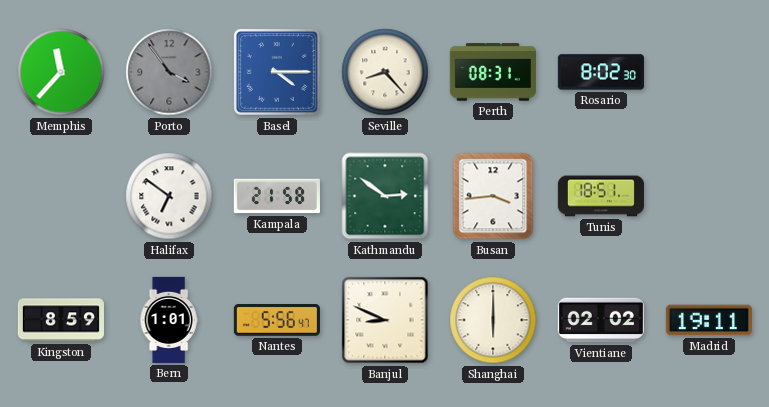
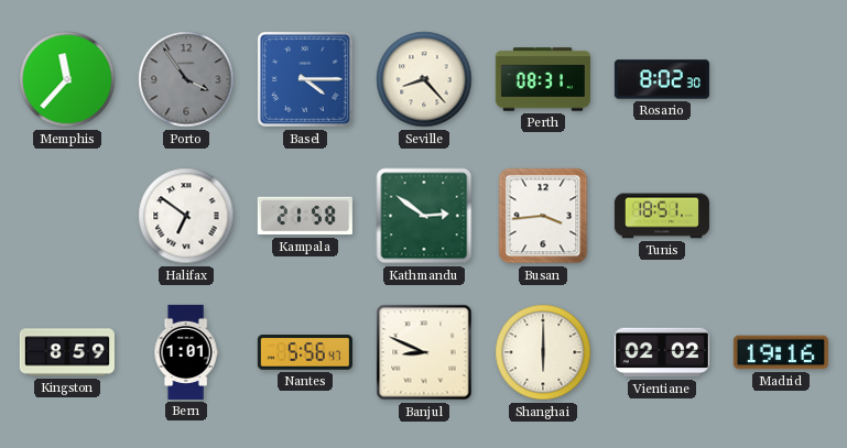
Madrid: 19:11 -> 19:16
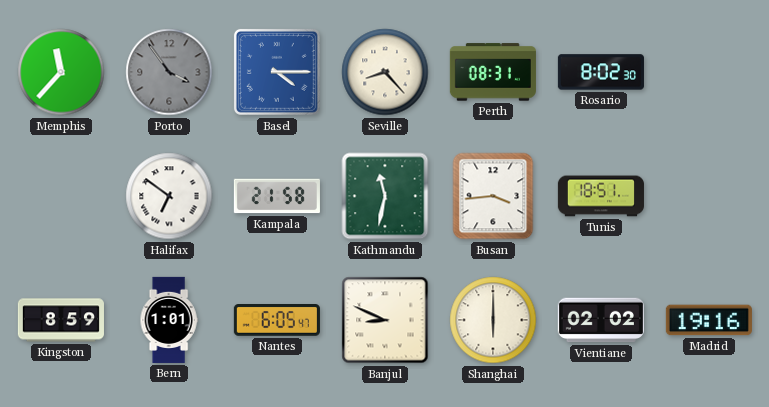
Kathmandu: 2:51 -> 11:32
Nantes: 5:56 -> 6:05
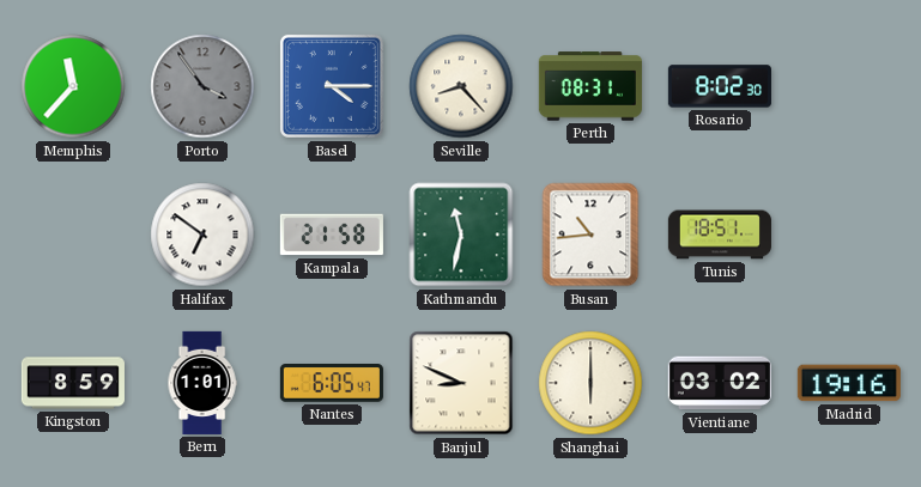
Busan: 3:44 -> 10:44
Vientiane: 02:02 -> 03:02
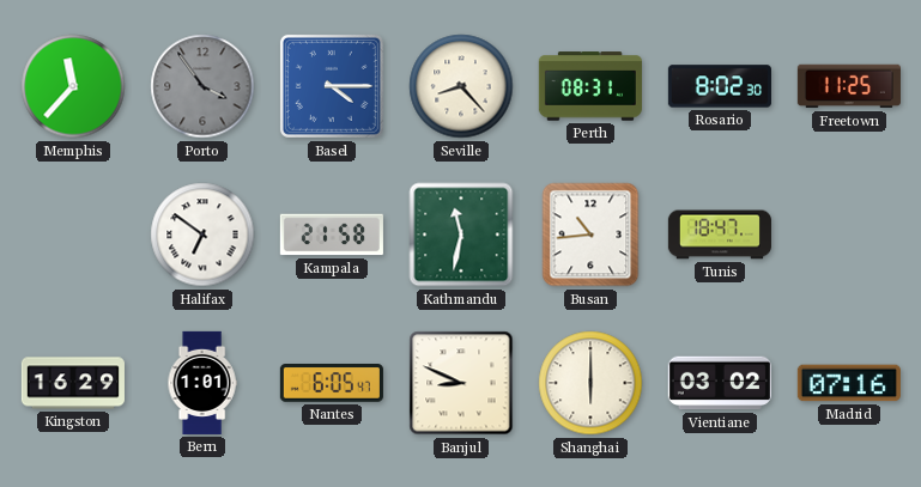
Freetown: none -> 11:25
Tunis: 18:51 -> 18:47
Kingston: 8:59 -> 16:29
Madrid: 19:16 -> 07:16
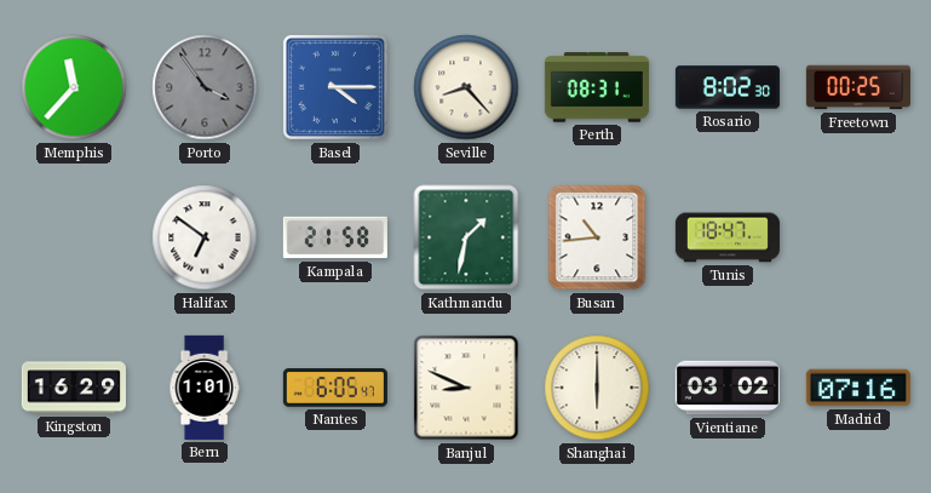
Freetown: 11:25 -> 00:25
Kathmandu: 11:32 -> 1:32
